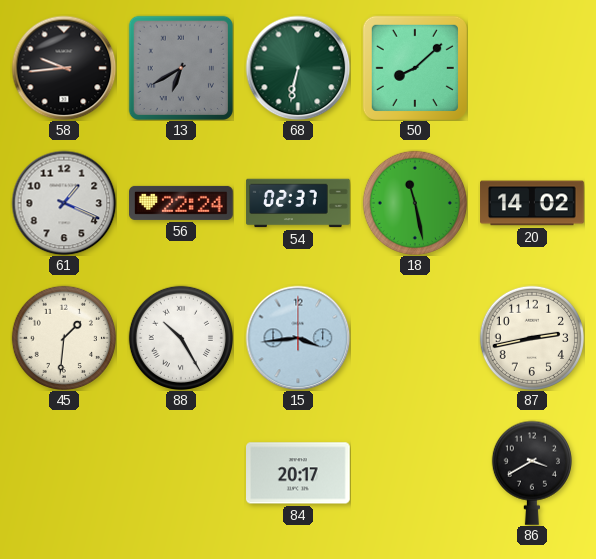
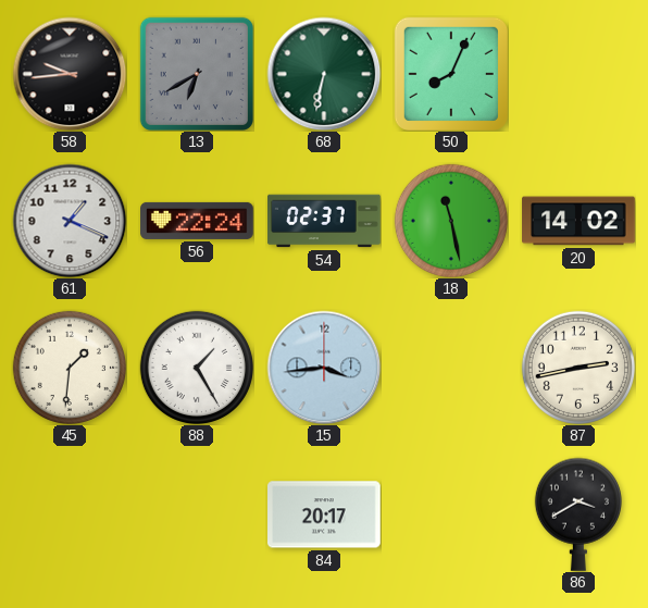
50: 8:08 -> 8:04
88: 10:25 -> 1:25
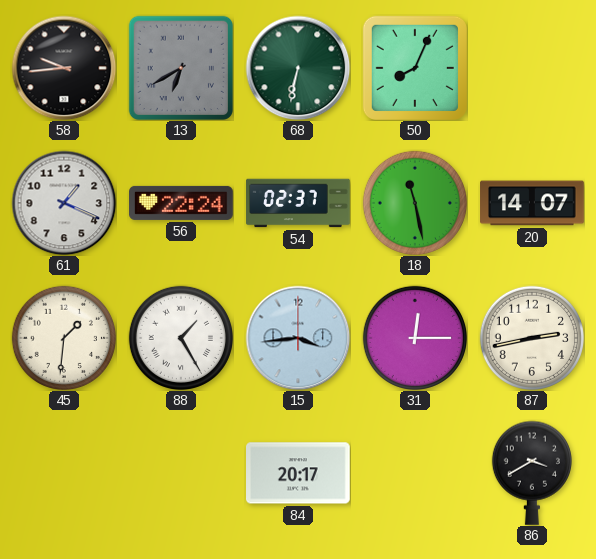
20: 14:02 -> 14:07
31: none -> 12:15
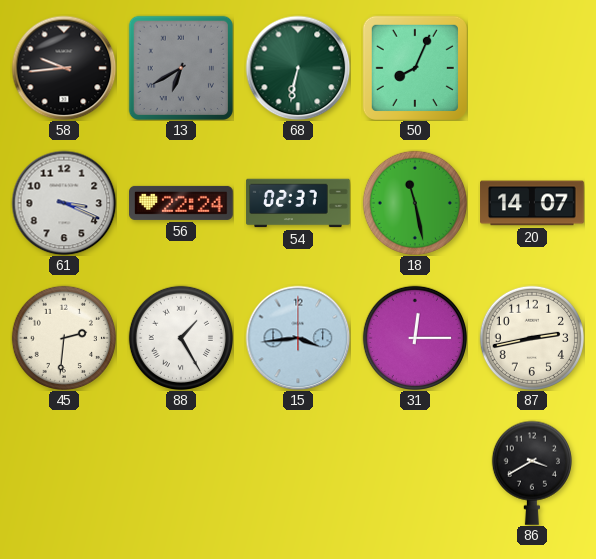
61: 1:19 -> 3:19
45: 1:31 -> 2:31
84: 20:17 -> none
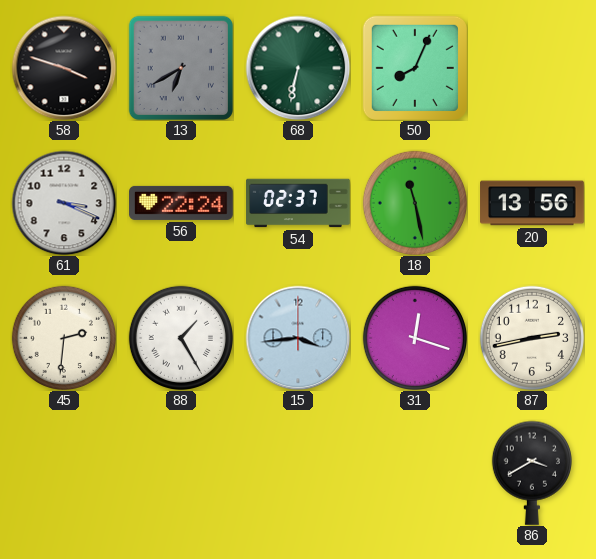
58: 9:44 -> 3:48
20: 14:07 -> 13:56
31: 12:15 -> 12:18
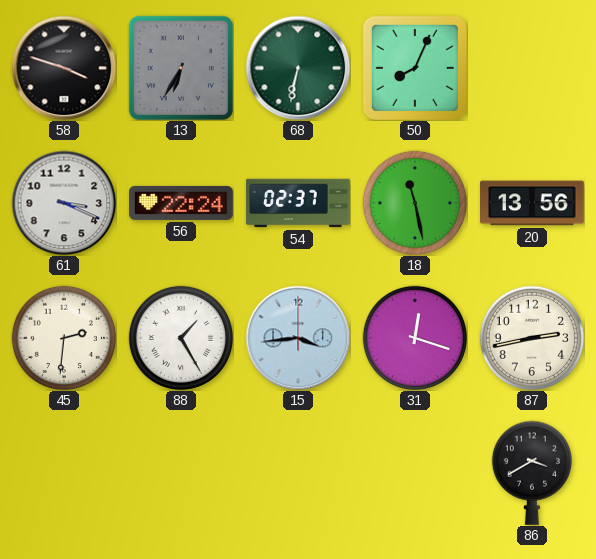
13: 6:40 -> 6:35
